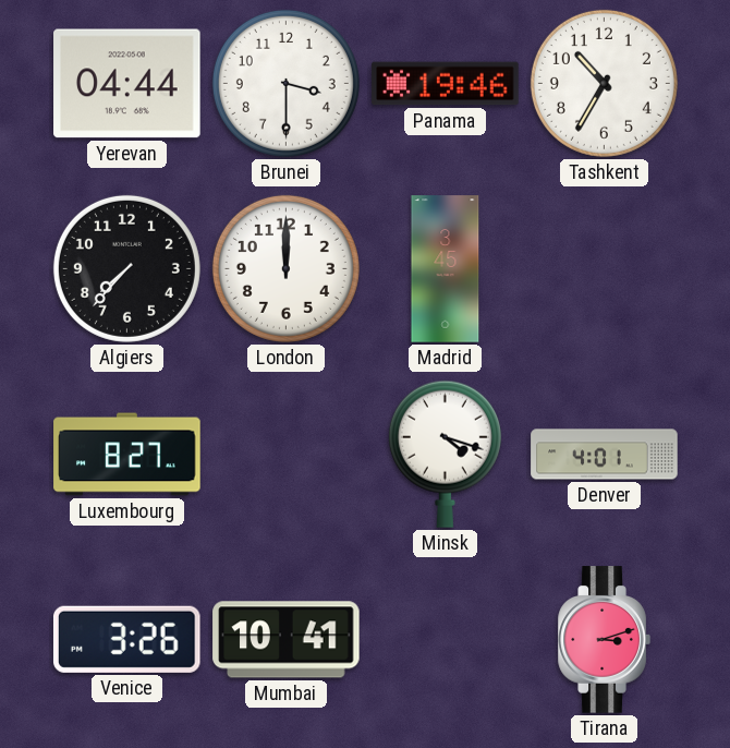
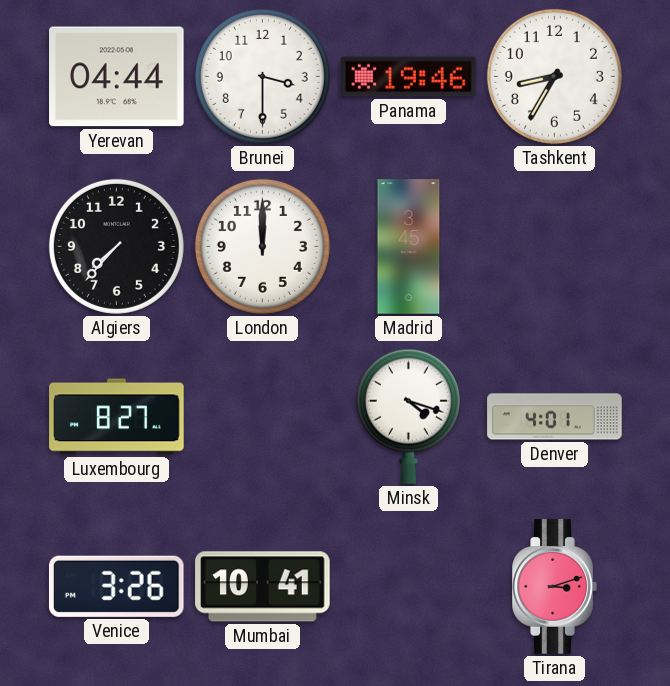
Tashkent: 10:35 -> 8:35
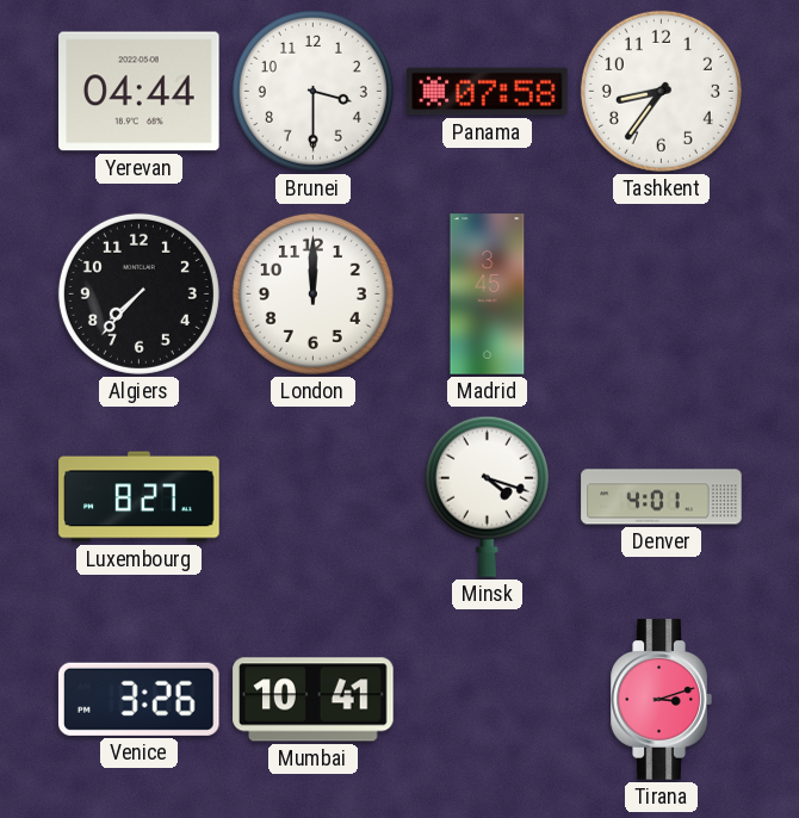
Panama: 19:46 -> 07:58
Tashkent: 8:35 -> 8:36
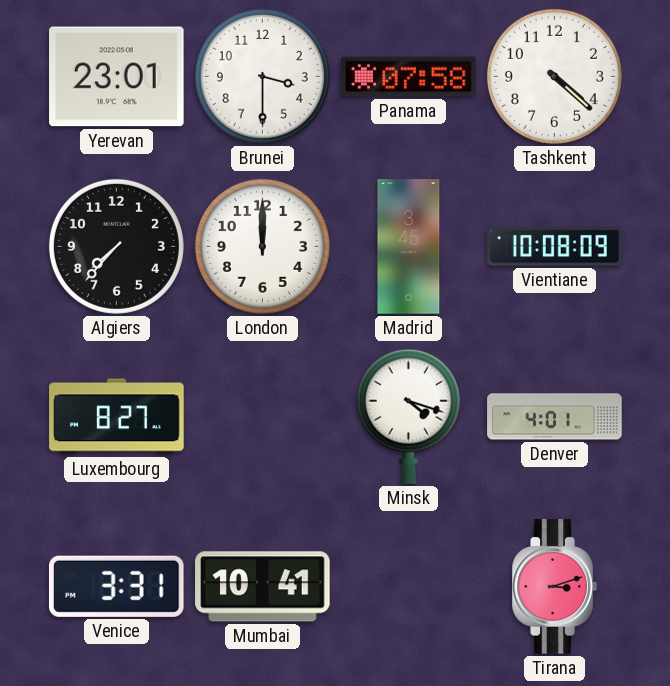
Yerevan: 04:44 -> 23:01
Tashkent: 8:36 -> 4:22
Vientiane: none -> 10:08
Venice: 3:26 -> 3:31
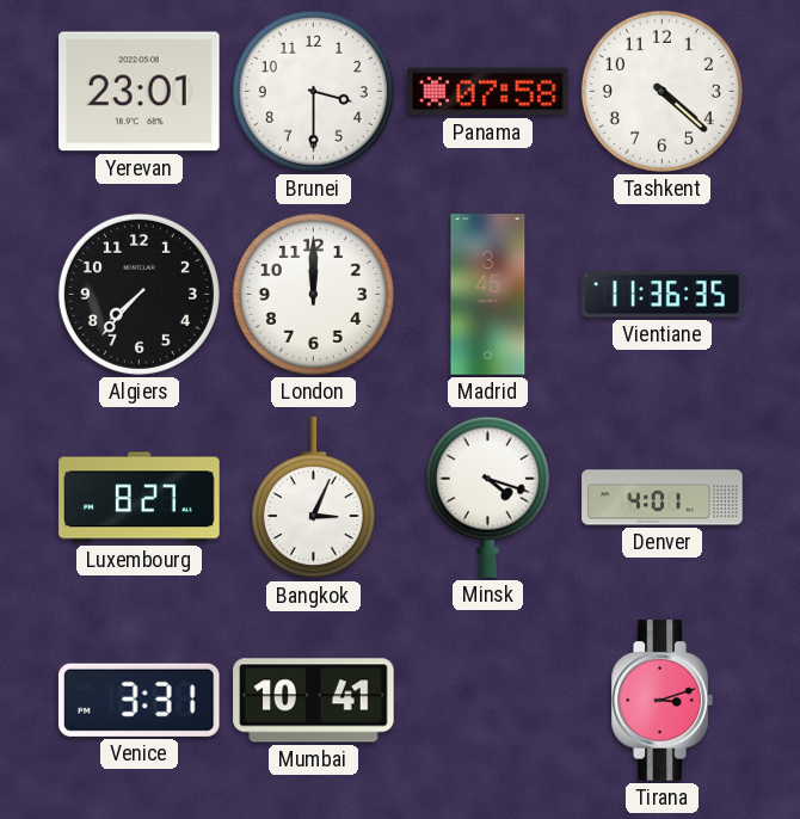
Vientiane: 10:08 -> 11:36
Bangkok: none -> 3:04
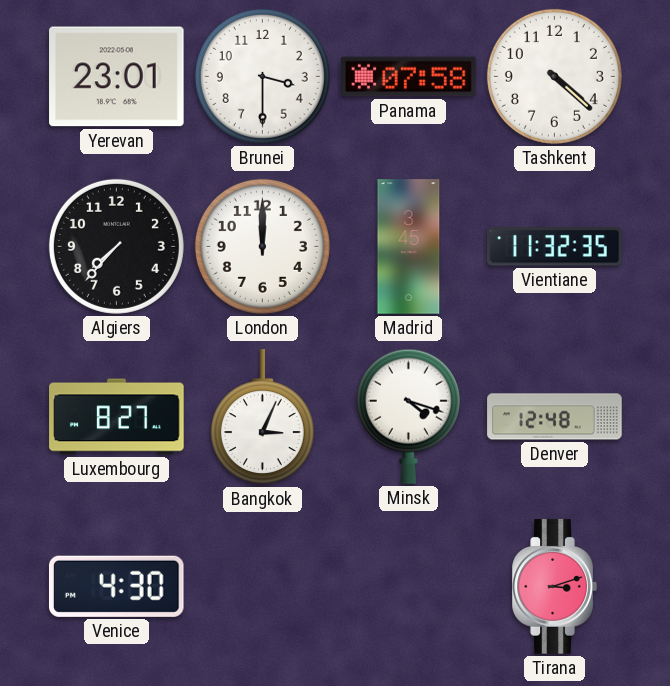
Vientiane: 11:36 -> 11:32
Denver: 4:01 -> 12:48
Venice: 3:31 -> 4:30
Mumbai: 10:41 -> none
